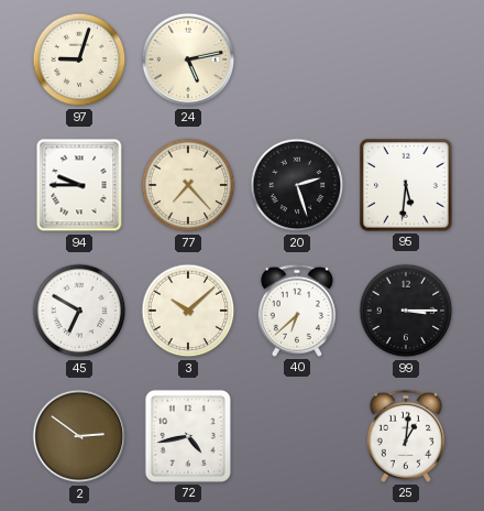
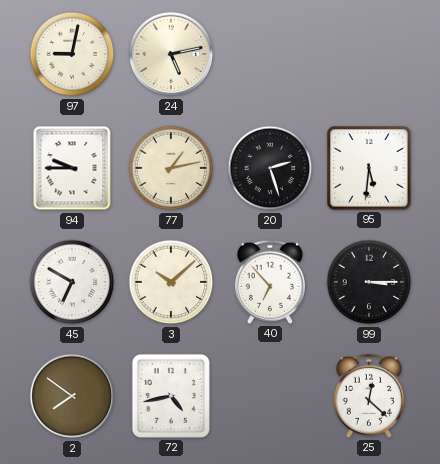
97: 9:03 -> 9:02
77: 7:23 -> 1:13
40: 6:38 -> 6:53
2: 2:51 -> 7:51
25: 1:01 -> 12:22
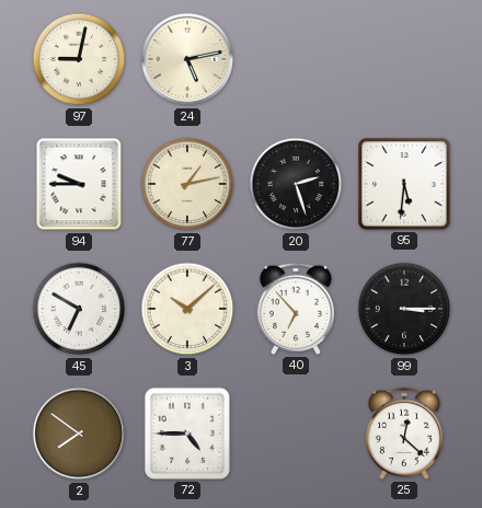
72: 4:43 -> 4:45
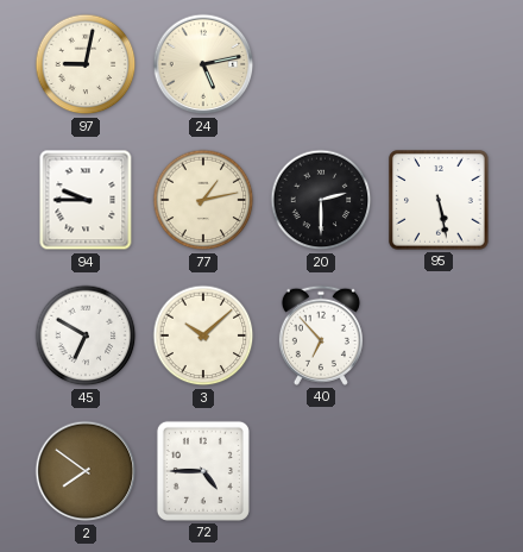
20: 2:27 -> 2:30
95: 5:31 -> 5:28
99: 3:15 -> none
25: 12:22 -> none
